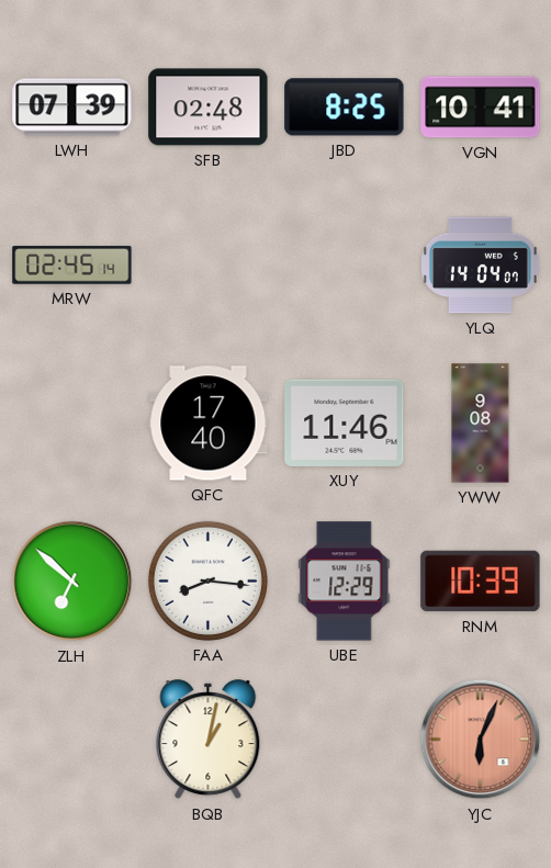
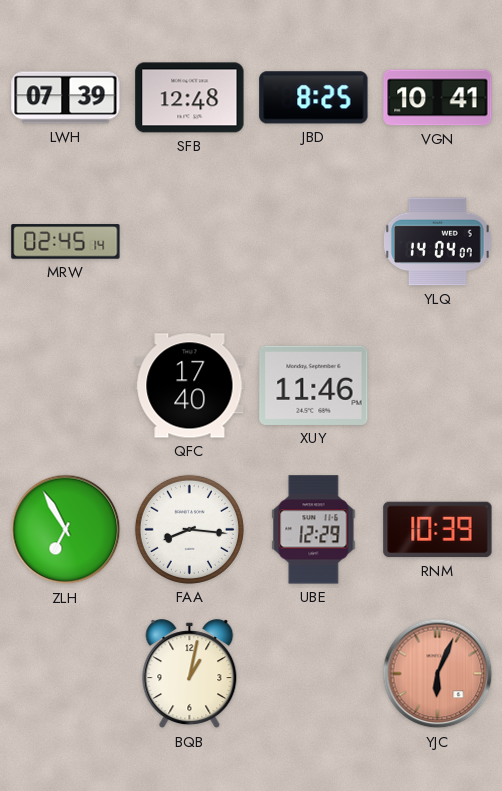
SFB: 02:48 -> 12:48
YWW: 9:08 -> none
ZLH: 6:52 -> 6:55
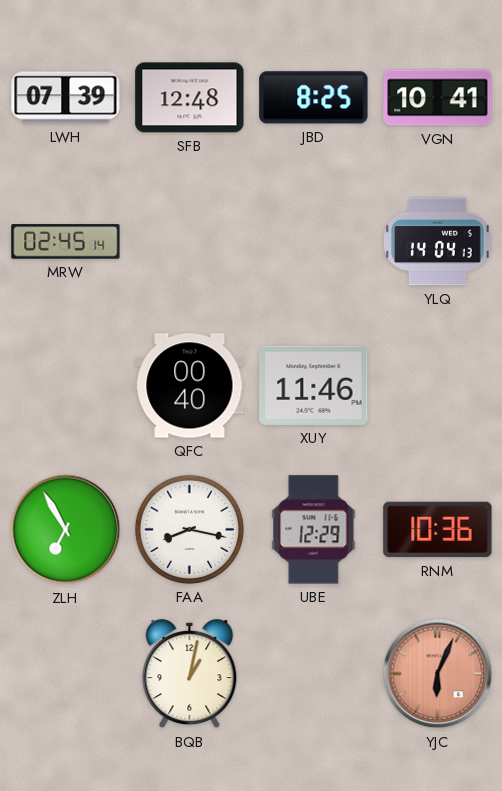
YLQ: 14:04:07 -> 14:04:13
QFC: 17:40 -> 00:40
FAA: 8:16 -> 8:17
RNM: 10:39 -> 10:36
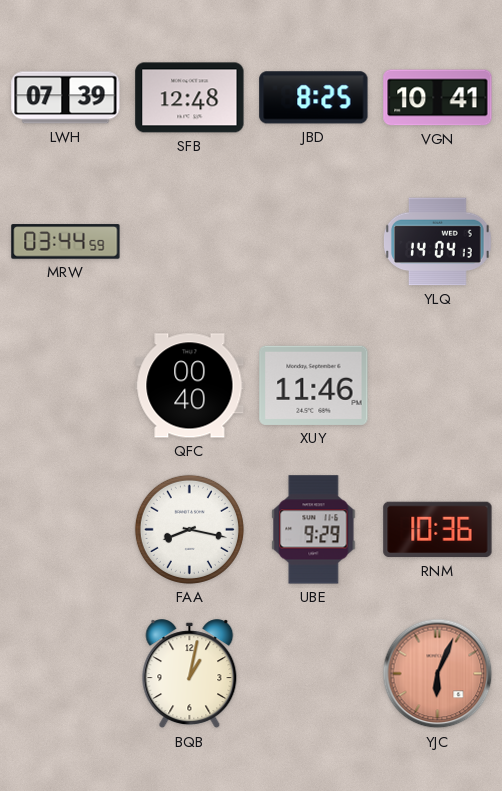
MRW: 02:45 -> 03:44
ZLH: 6:55 -> none
UBE: 12:29 -> 9:29
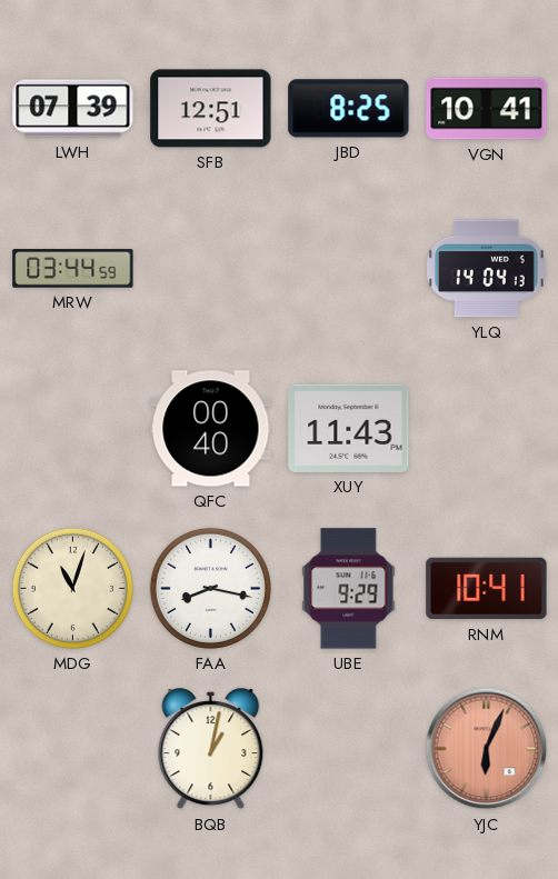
SFB: 12:48 -> 12:51
XUY: 11:46 -> 11:43
MDG: none -> 11:03
RNM: 10:36 -> 10:41
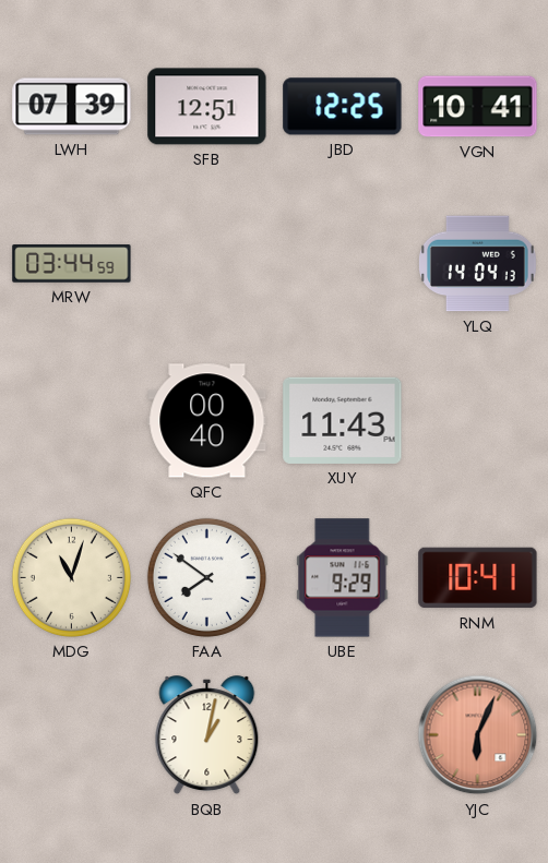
JBD: 8:25 -> 12:25
FAA: 8:17 -> 7:51
